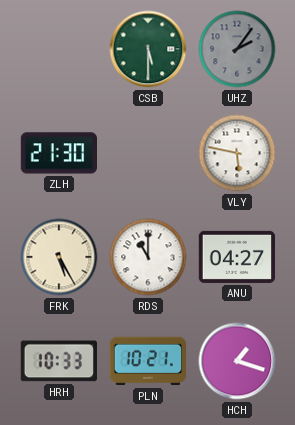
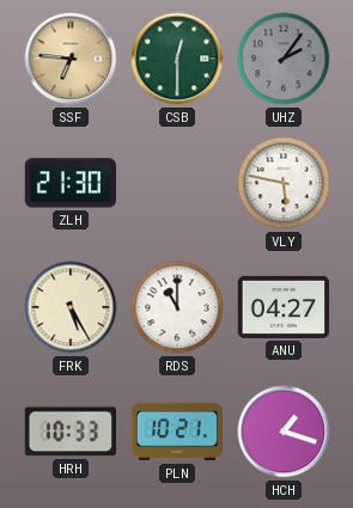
SSF: none -> 6:46
CSB: 5:30 -> 12:30
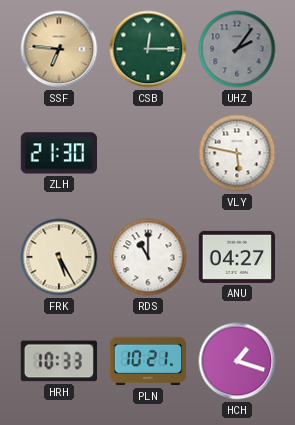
CSB: 12:30 -> 12:15
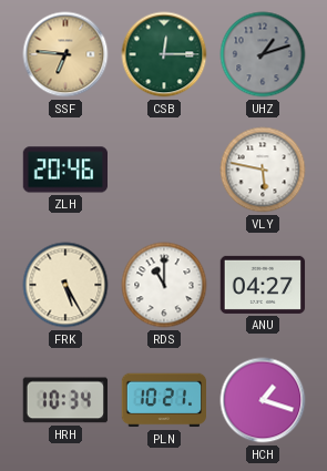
UHZ: 2:06 -> 1:12
ZLH: 21:30 -> 20:46
HRH: 10:33 -> 10:34
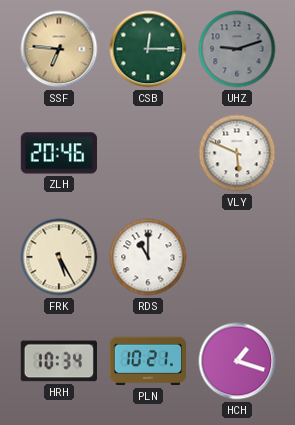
UHZ: 1:12 -> 9:12
VLY: 5:47 -> 5:49
ANU: 04:27 -> none
